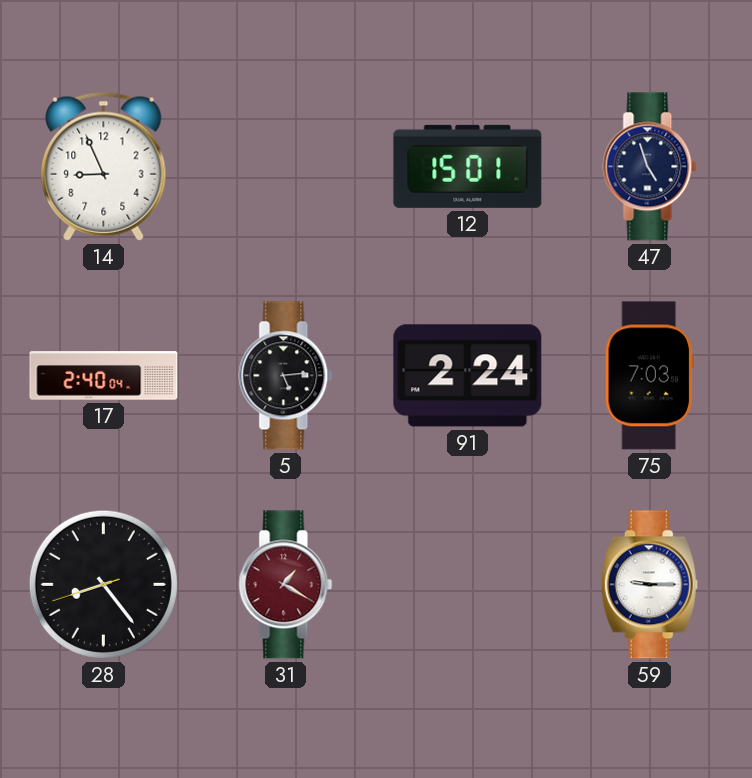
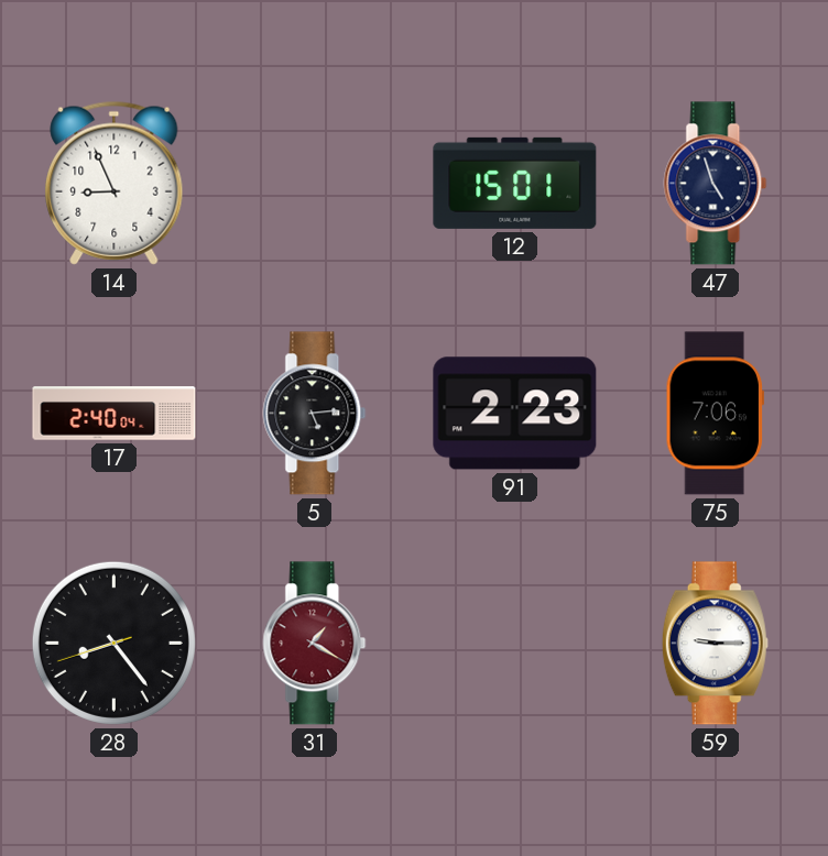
91: 2:24 -> 2:23
75: 7:03 -> 7:06
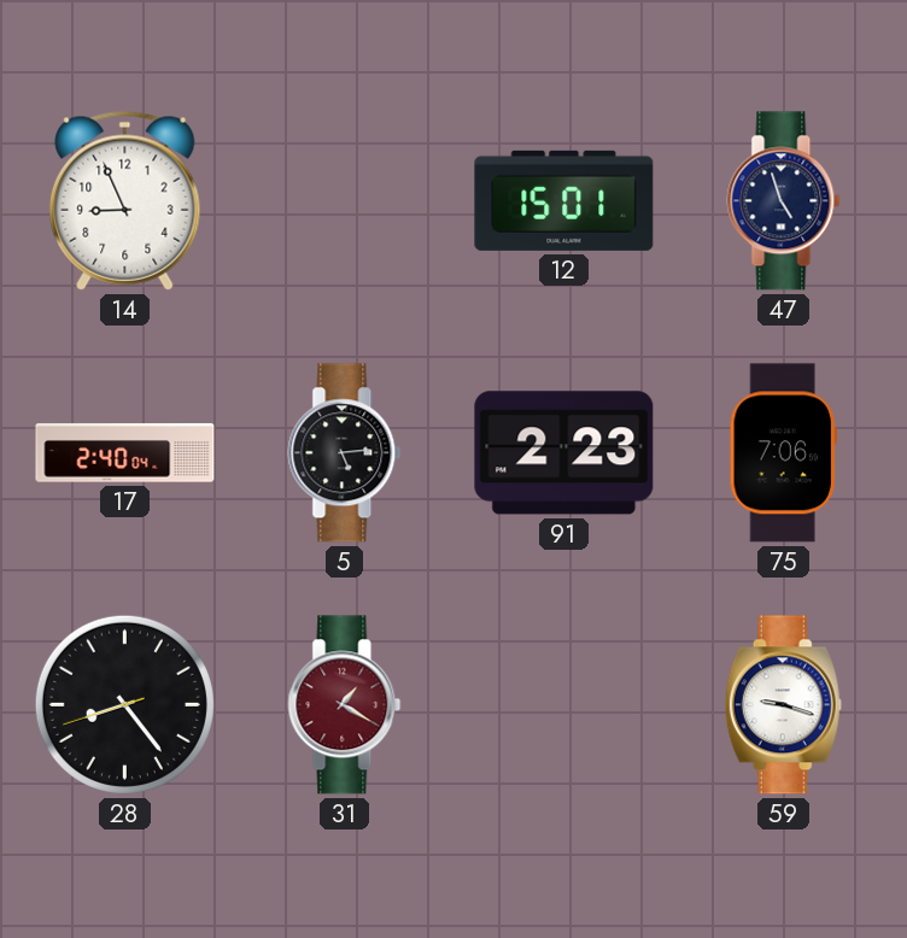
59: 9:15 -> 9:18
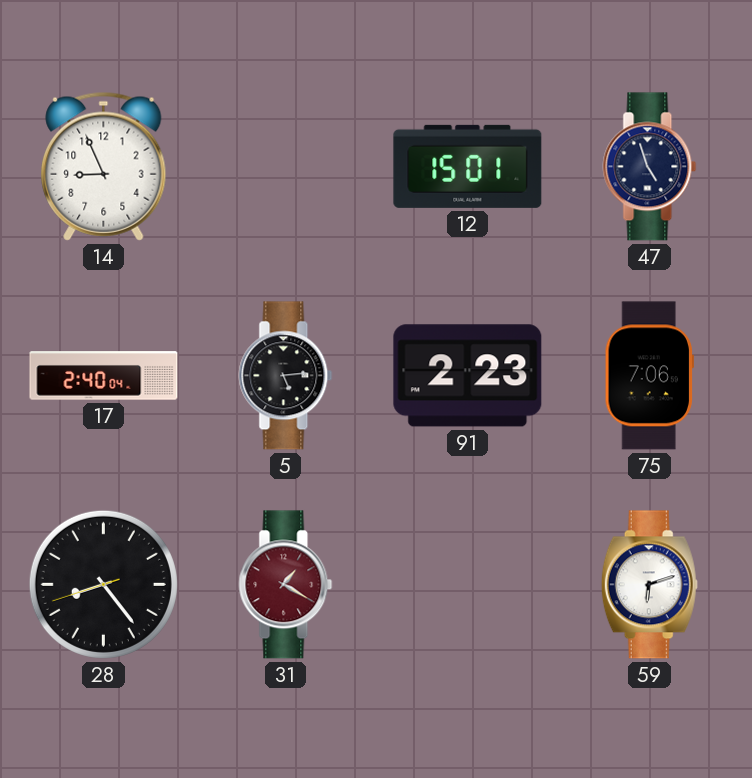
59: 9:18 -> 6:12
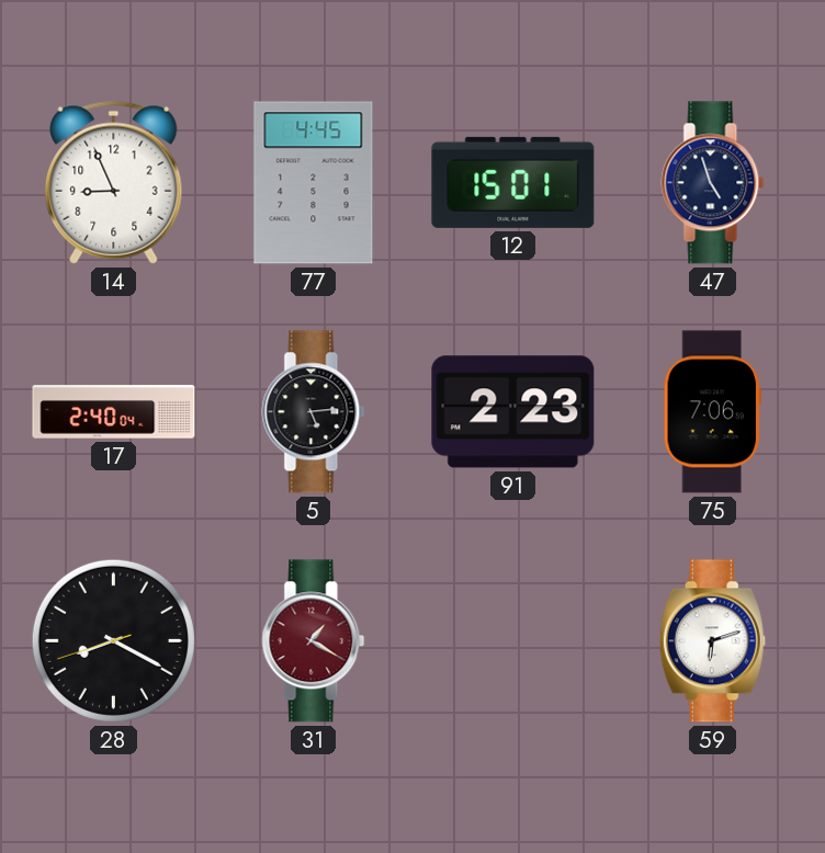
77: none -> 4:45
28: 8:23 -> 8:19
